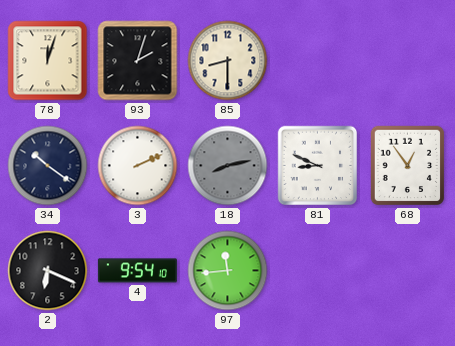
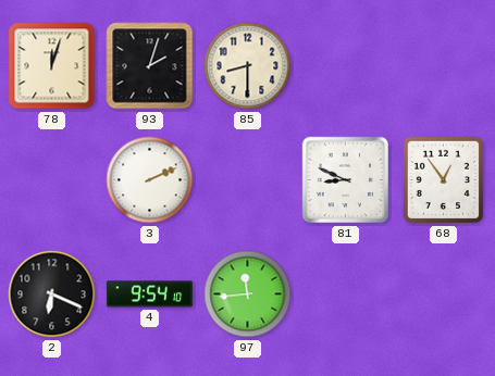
34: 10:21 -> none
18: 8:13 -> none
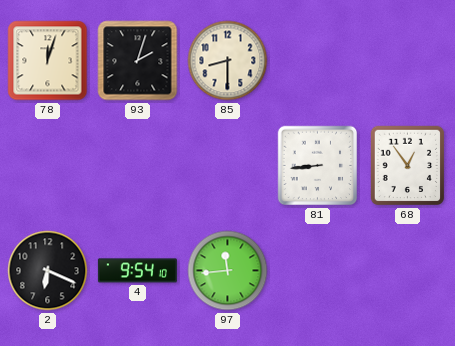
3: 2:11 -> none
81: 8:49 -> 8:44
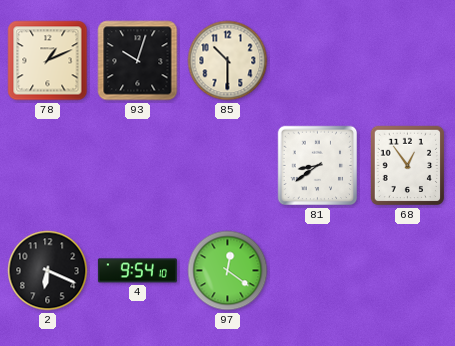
78: 12:03 -> 1:11
93: 2:03 -> 10:03
85: 8:30 -> 10:30
81: 8:44 -> 8:39
97: 11:44 -> 12:21
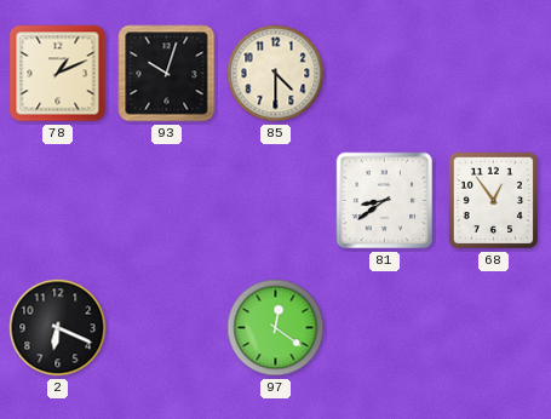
85: 10:30 -> 4:30
4: 9:54 -> none
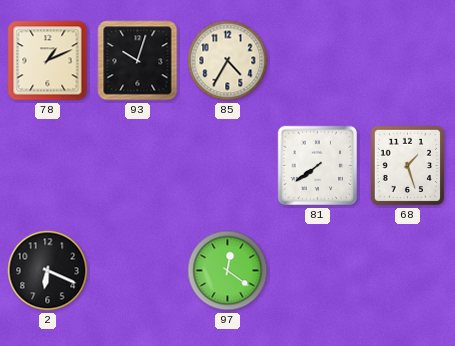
85: 4:30 -> 4:35
81: 8:39 -> 7:39
68: 12:54 -> 1:27
